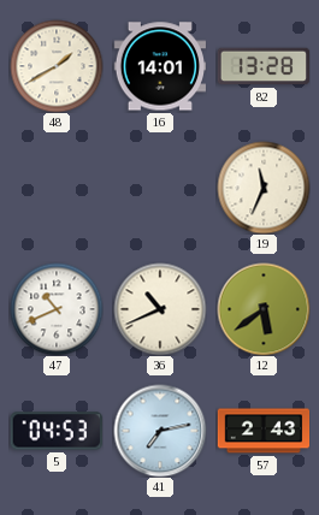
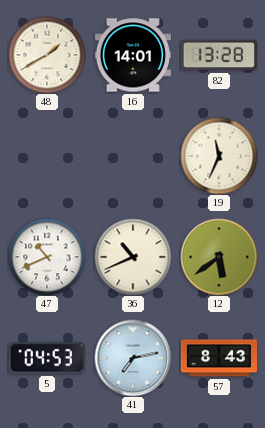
57: 2:43 -> 8:43
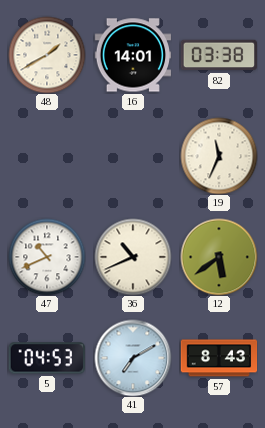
82: 13:28 -> 03:38
41: 7:13 -> 7:10
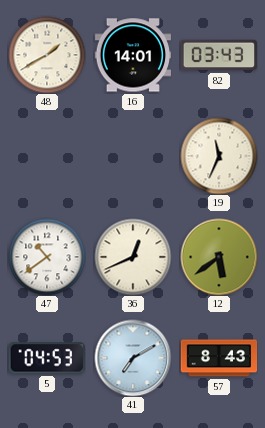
82: 03:38 -> 03:43
47: 10:41 -> 10:39
36: 10:41 -> 12:41
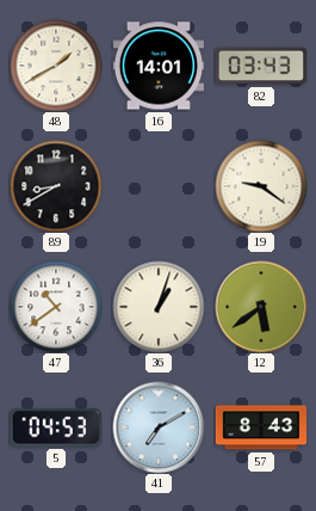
89: none -> 8:40
19: 11:34 -> 9:21
36: 12:41 -> 1:03
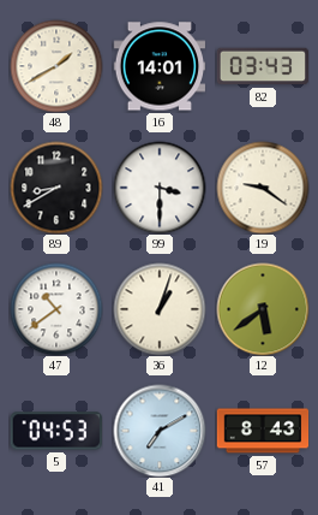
99: none -> 3:30
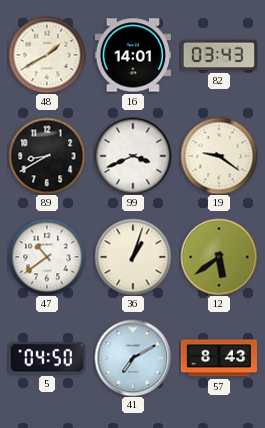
99: 3:30 -> 3:41
5: 04:53 -> 04:50
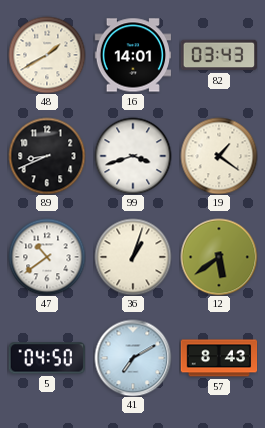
89: 8:40 -> 8:41
99: 3:41 -> 3:42
19: 9:21 -> 1:21
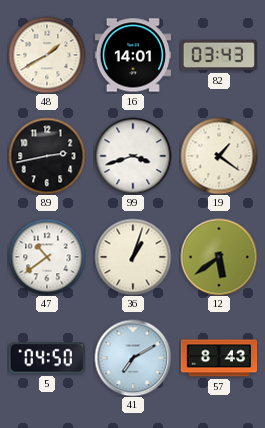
89: 8:41 -> 2:43
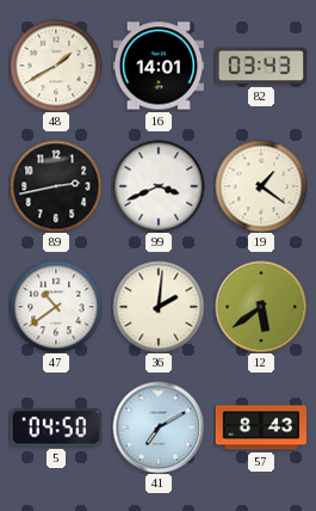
99: 3:42 -> 3:41
36: 1:03 -> 2:01
